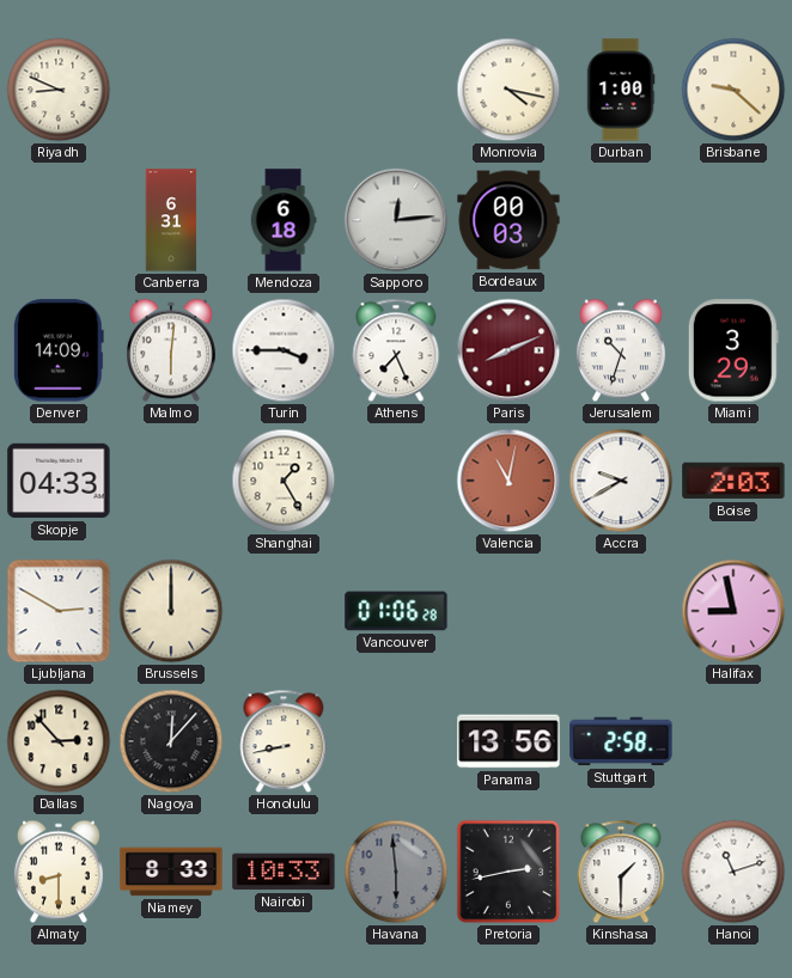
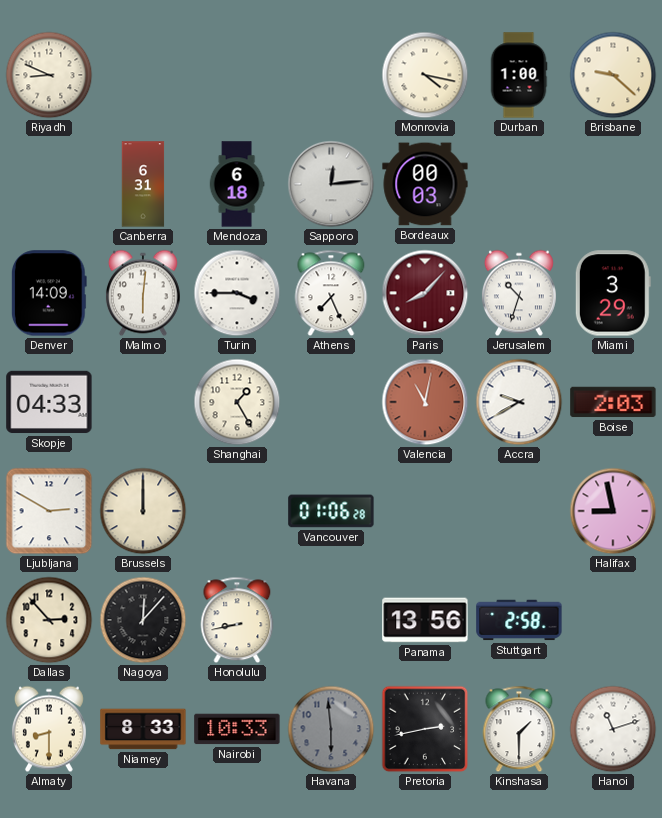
Paris: 8:11 -> 8:07
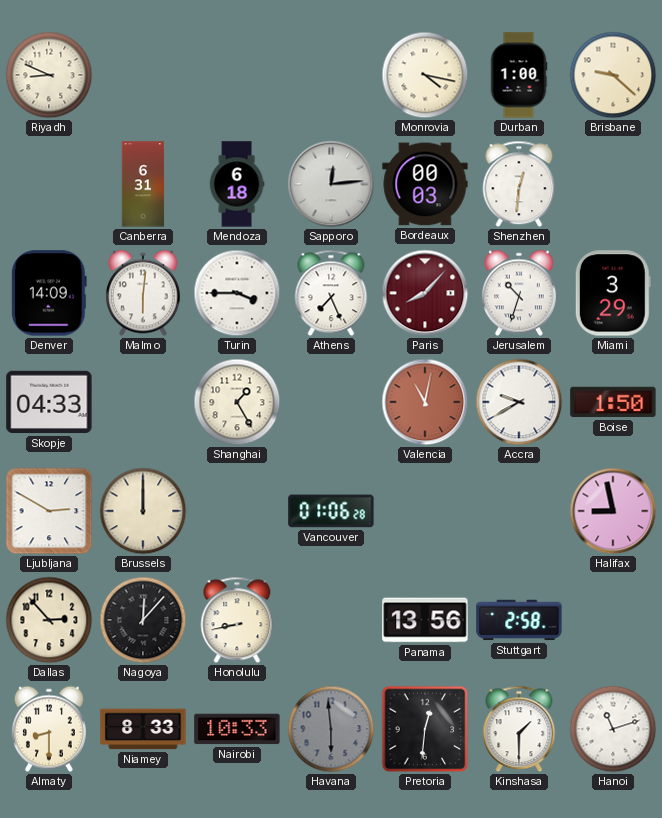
Shenzhen: none -> 12:31
Boise: 2:03 -> 1:50
Pretoria: 2:43 -> 12:31
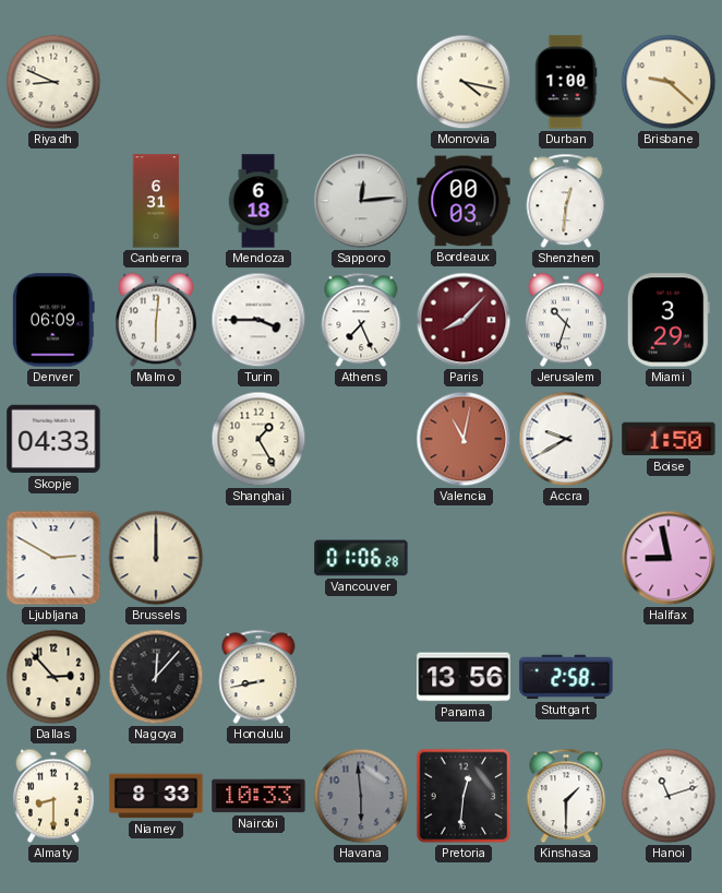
Denver: 14:09 -> 06:09
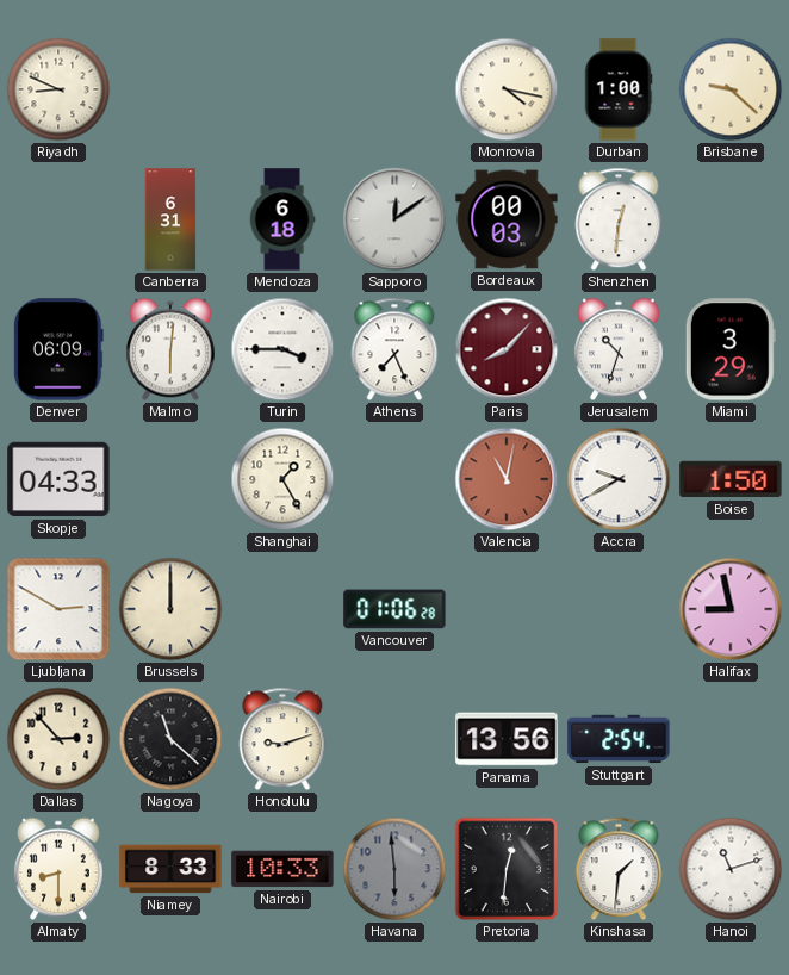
Sapporo: 12:14 -> 12:09
Nagoya: 12:07 -> 11:22
Honolulu: 8:43 -> 9:12
Stuttgart: 2:58 -> 2:54
Kinshasa: 1:30 -> 1:31
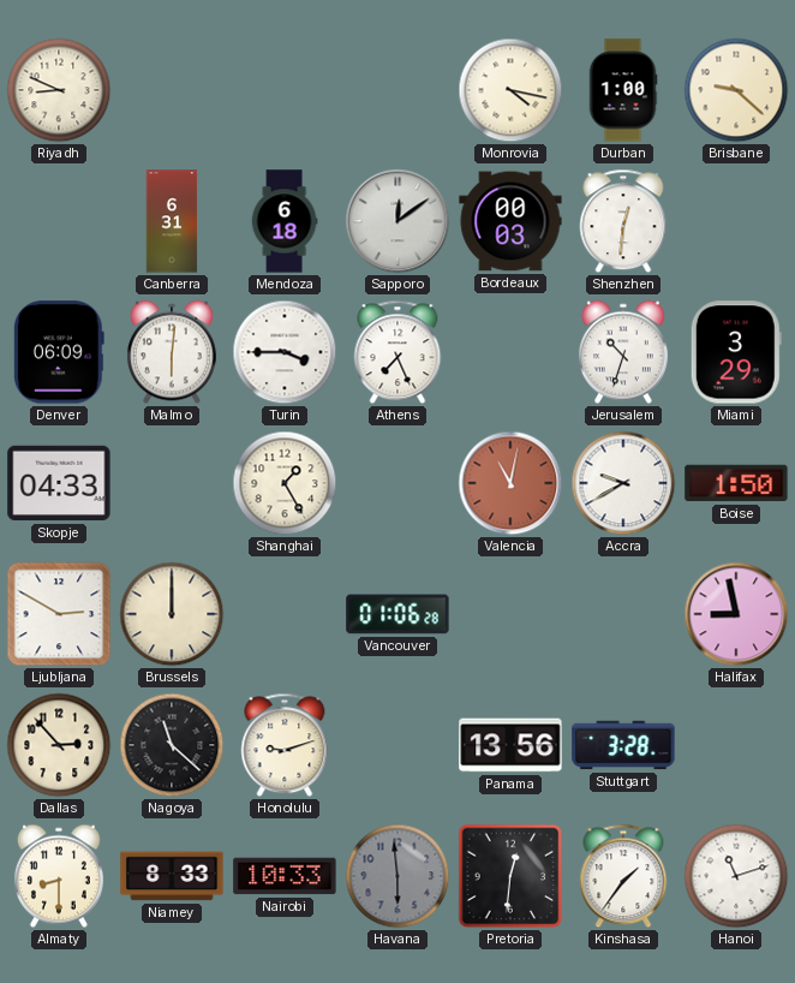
Paris: 8:07 -> none
Stuttgart: 2:54 -> 3:28
Kinshasa: 1:31 -> 1:36
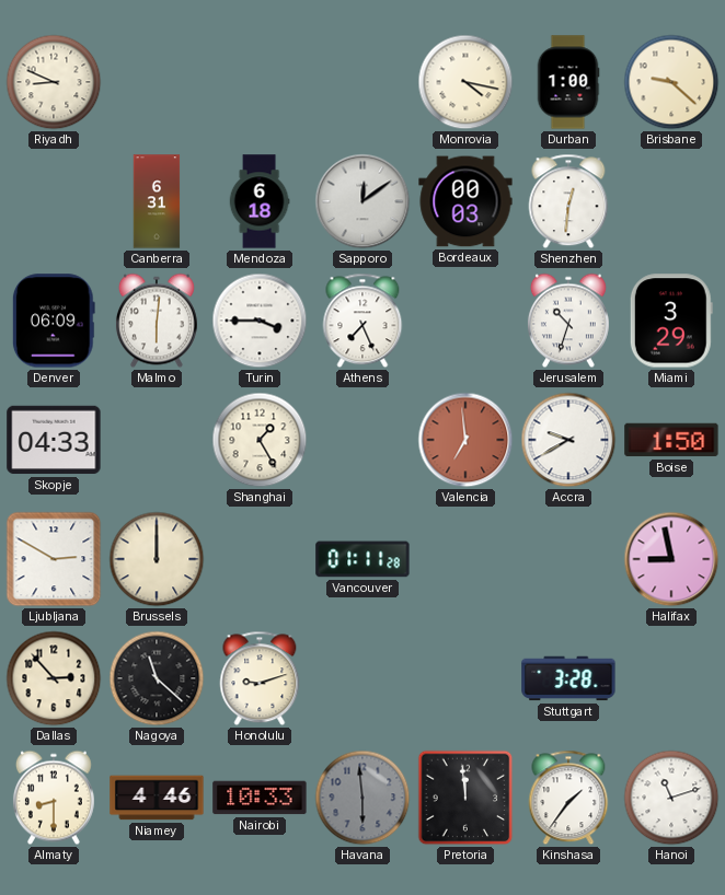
Valencia: 11:02 -> 6:59
Vancouver: 01:06 -> 01:11
Panama: 13:56 -> none
Niamey: 8:33 -> 4:46
Pretoria: 12:31 -> 11:59
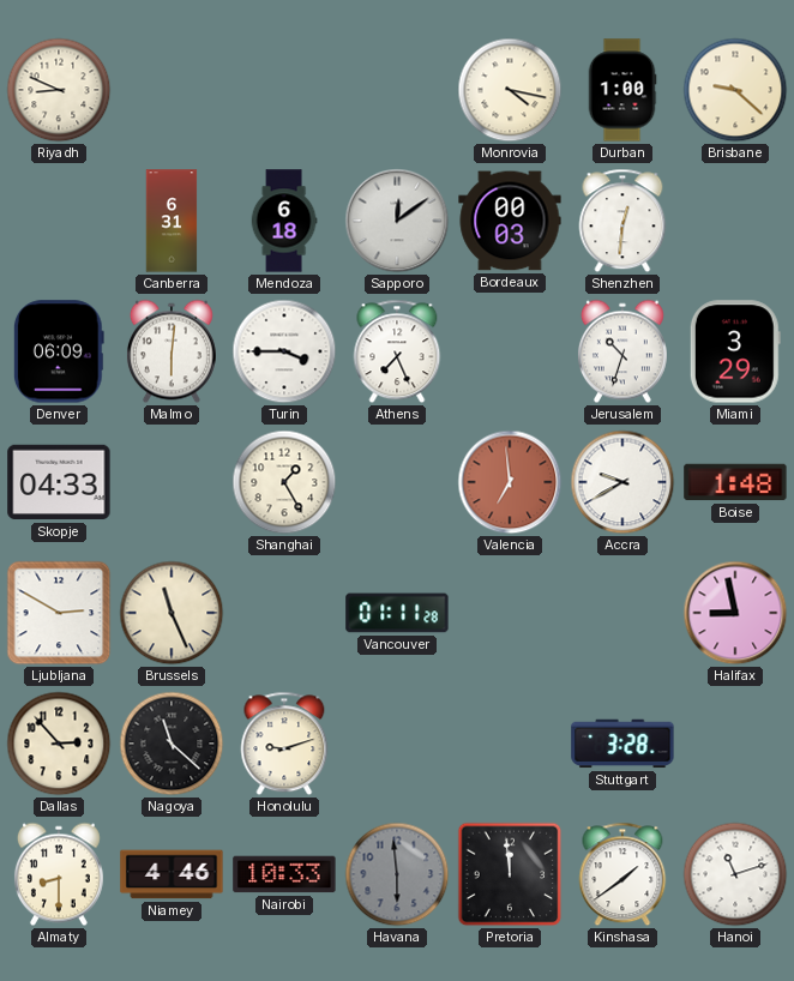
Boise: 1:50 -> 1:48
Brussels: 12:00 -> 11:26
Kinshasa: 1:36 -> 1:39
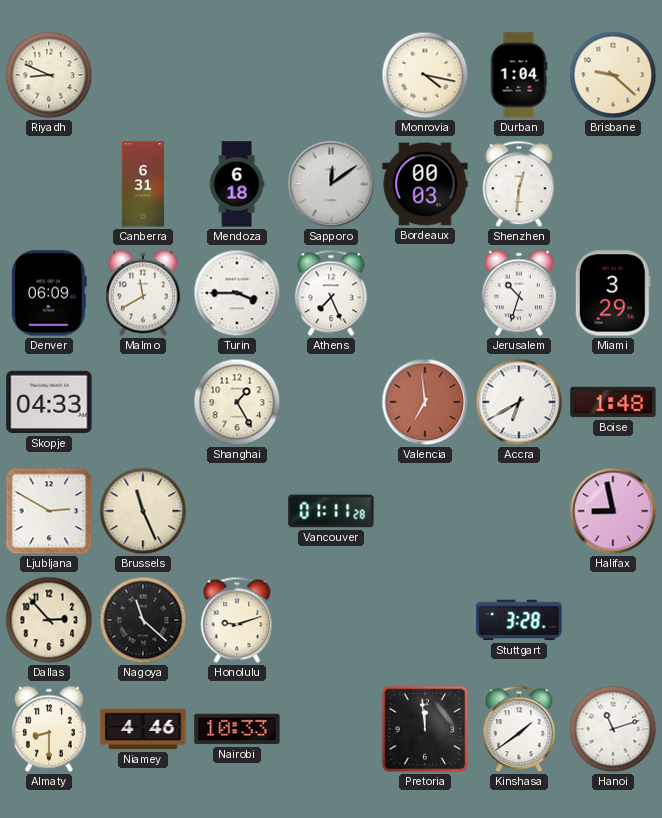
Durban: 1:00 -> 1:04
Malmo: 6:01 -> 11:40
Accra: 9:40 -> 6:40
Havana: 5:59 -> none
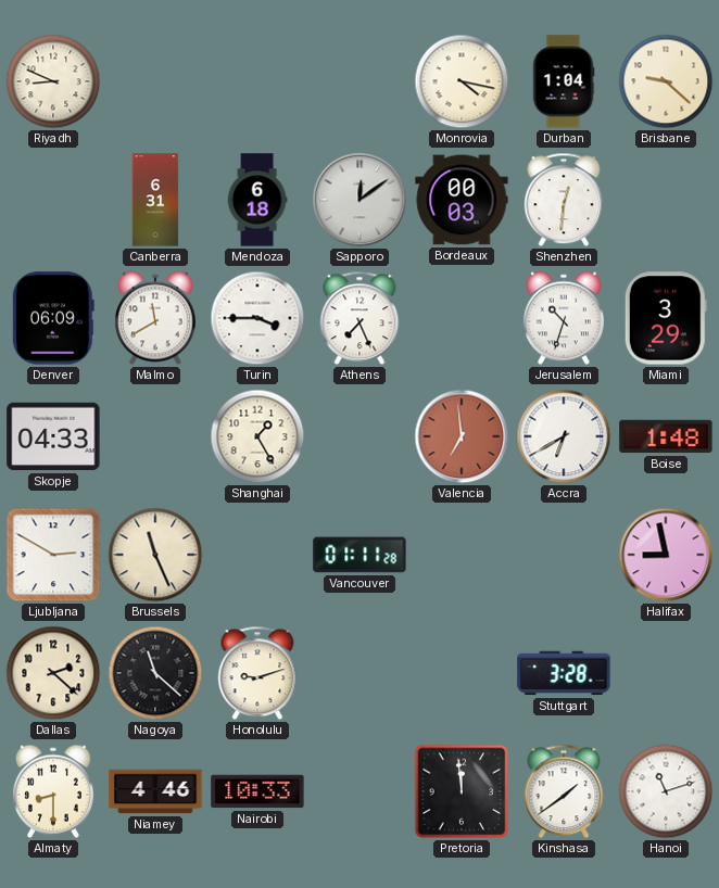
Dallas: 2:53 -> 2:22
